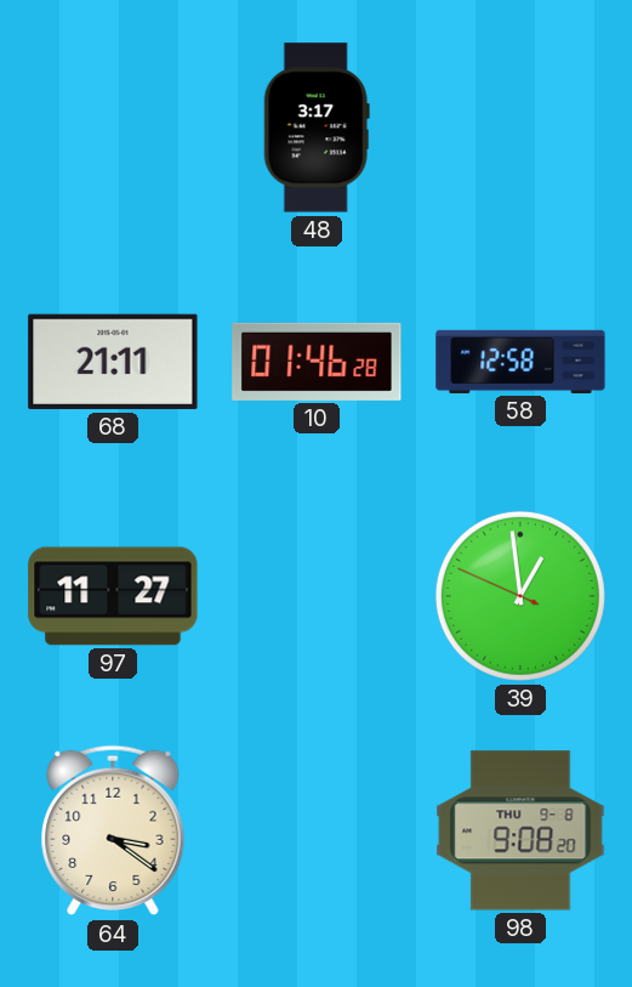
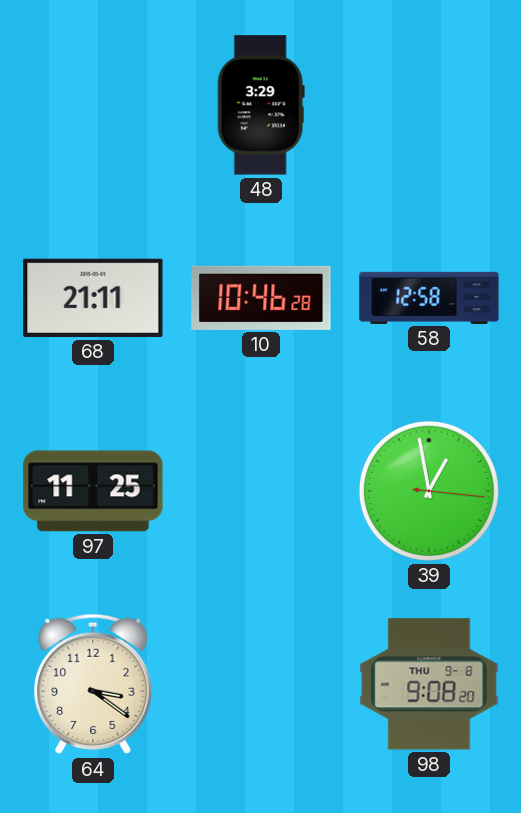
48: 3:17 -> 3:29
10: 01:46 -> 10:46
97: 11:27 -> 11:25
39: 12:58:49 -> 12:58:16
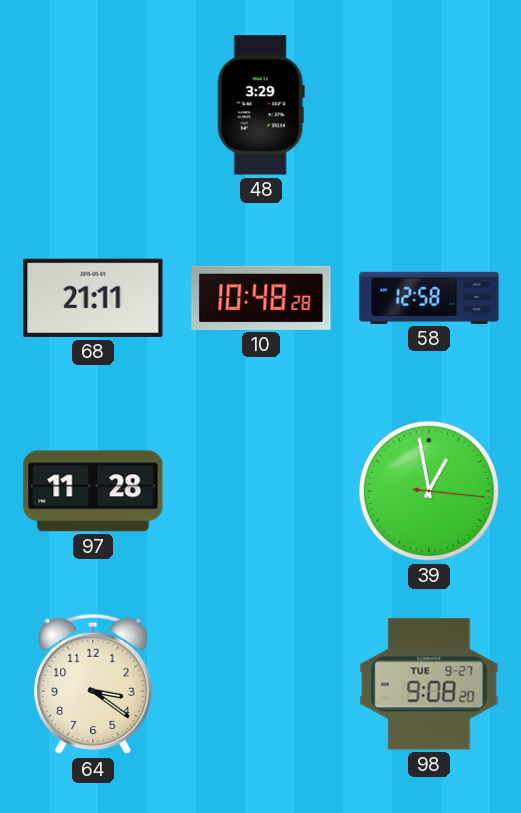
10: 10:46 -> 10:48
97: 11:25 -> 11:28
98 date: THU 9-8 -> TUE 9-27
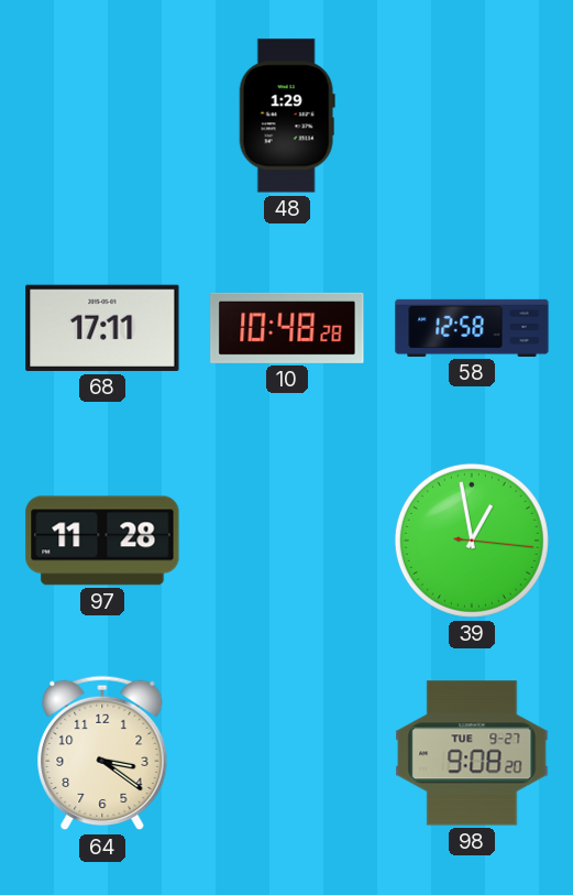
48: 3:29 -> 1:29
68: 21:11 -> 17:11
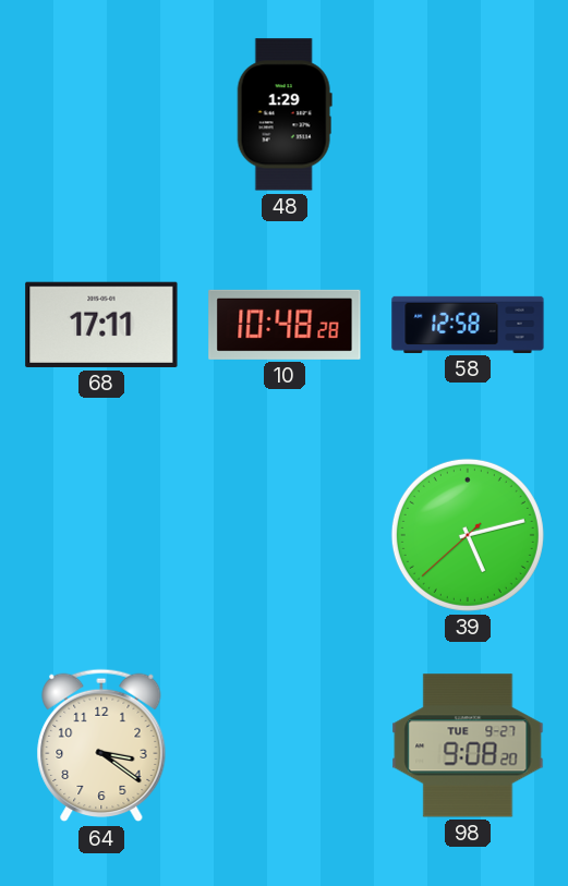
97: 11:28 -> none
39: 12:58 -> 5:12
